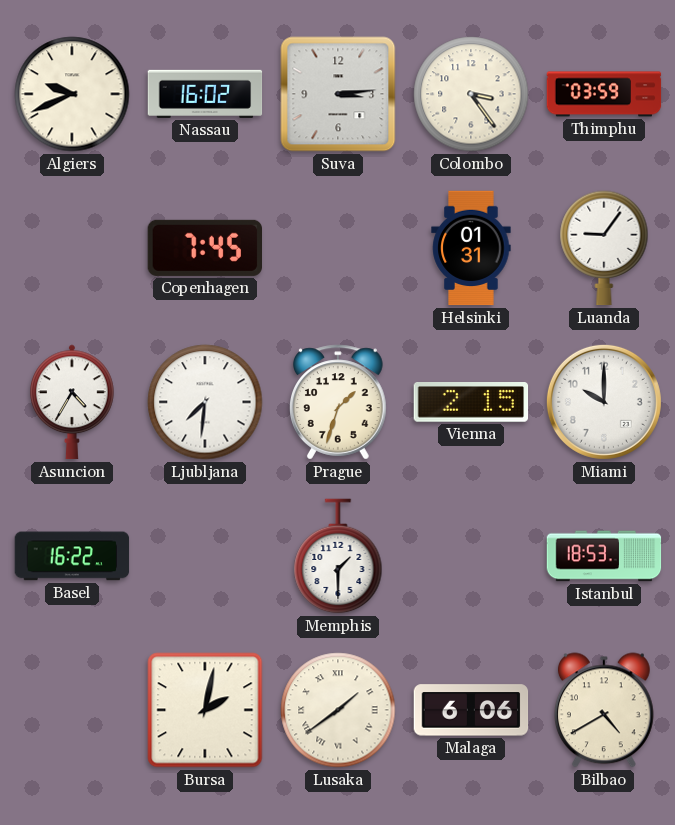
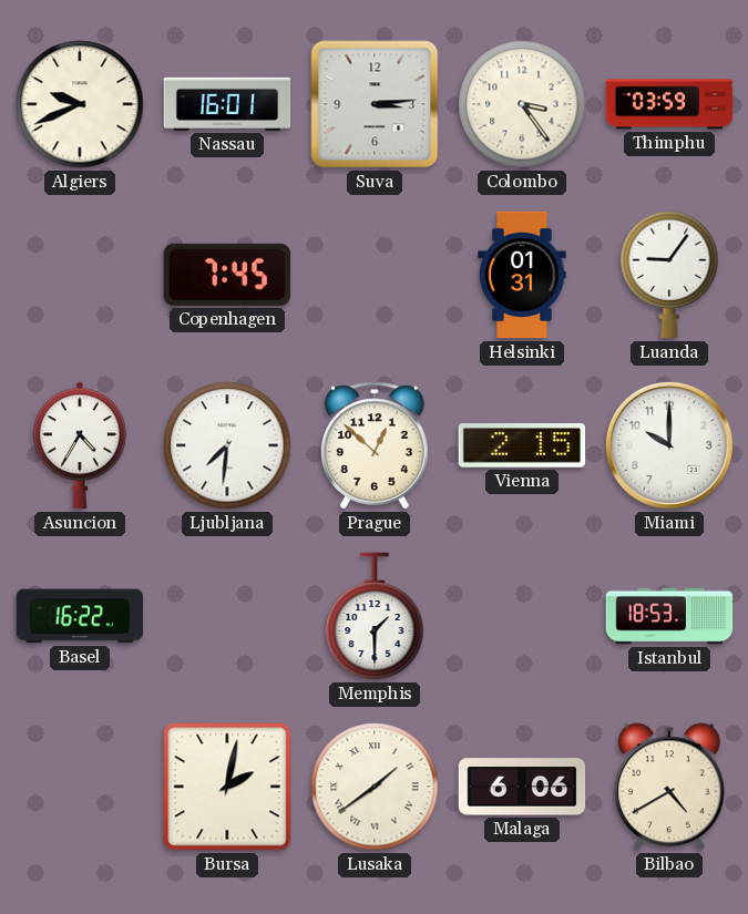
Nassau: 16:02 -> 16:01
Prague: 1:33 -> 12:52
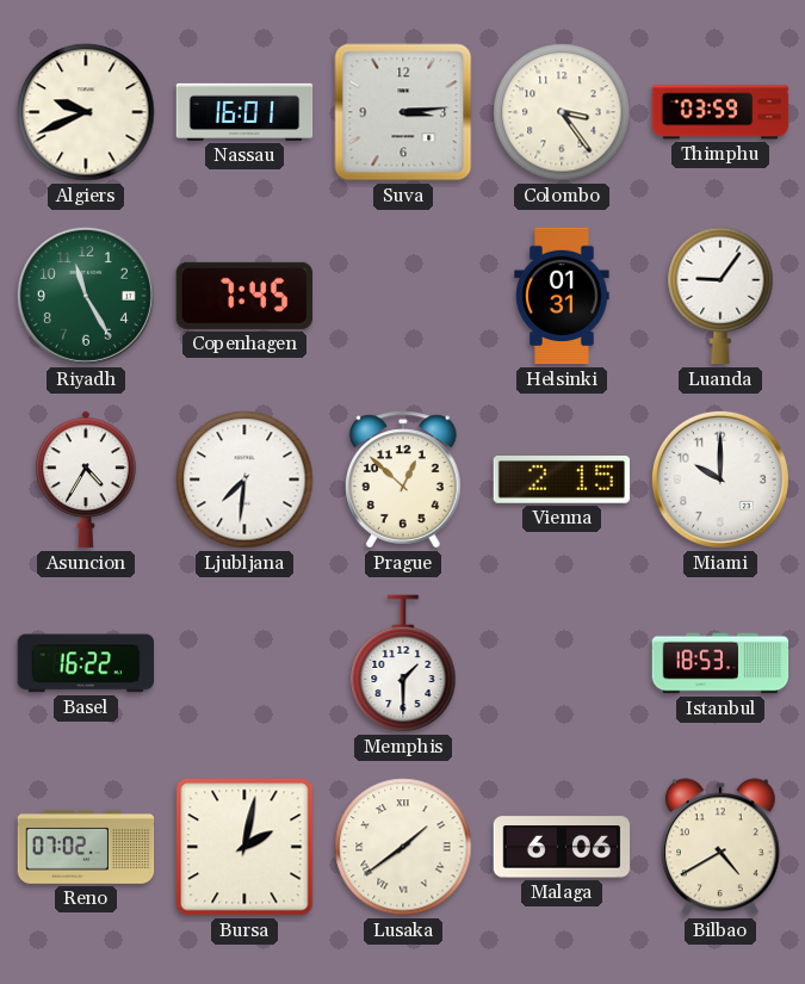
Riyadh: none -> 11:25
Reno: none -> 07:02
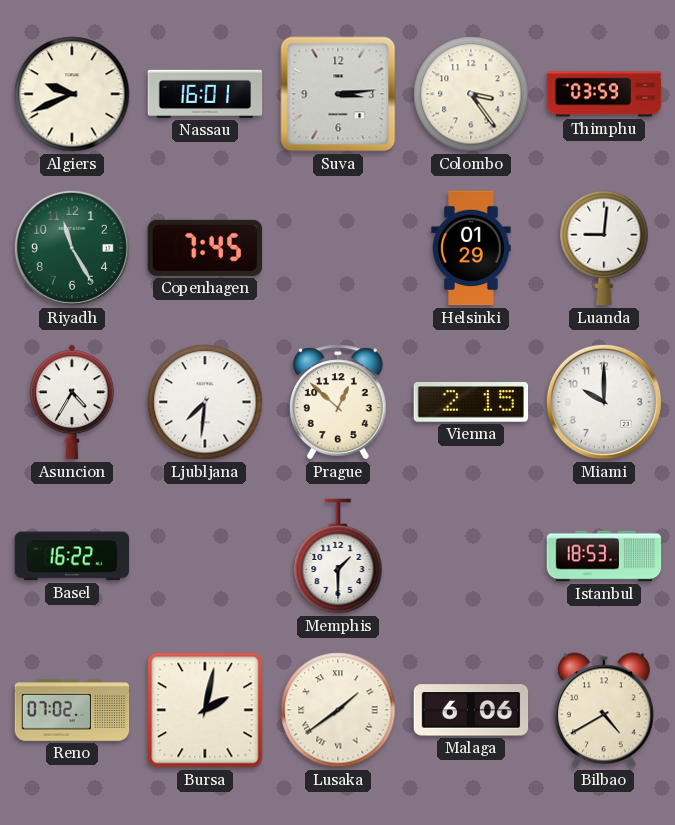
Helsinki: 01:31 -> 01:29
Luanda: 9:06 -> 9:01
